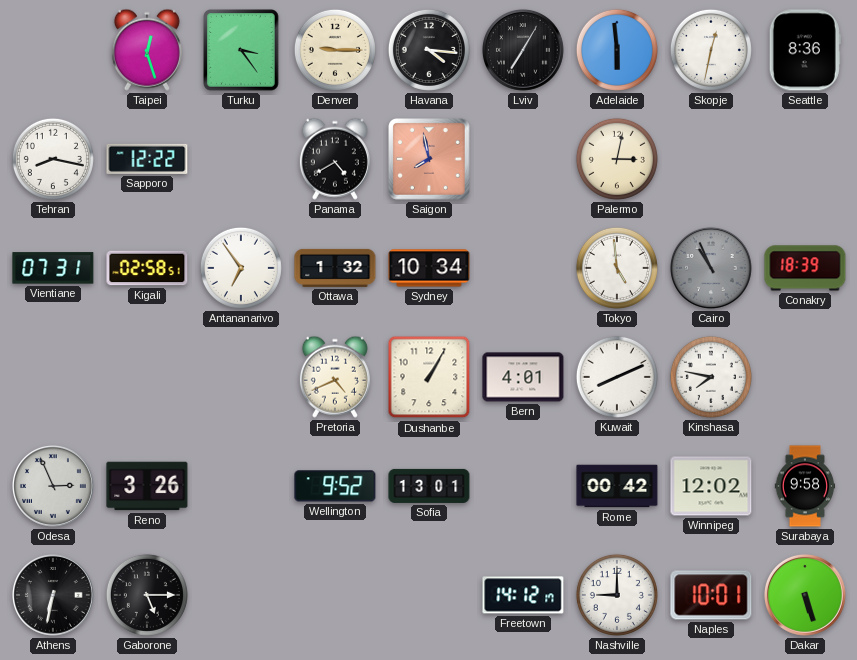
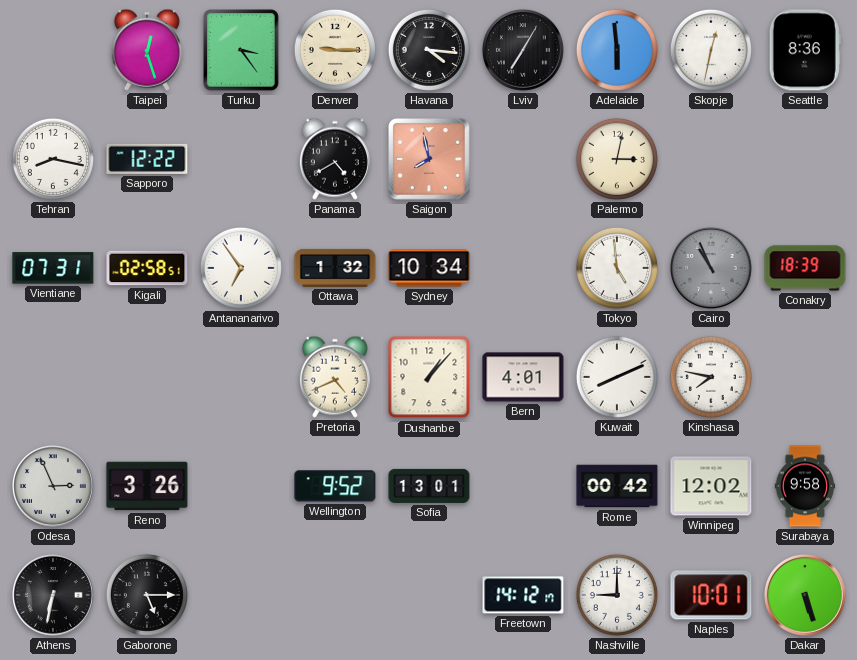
Dushanbe: 1:05 -> 1:07
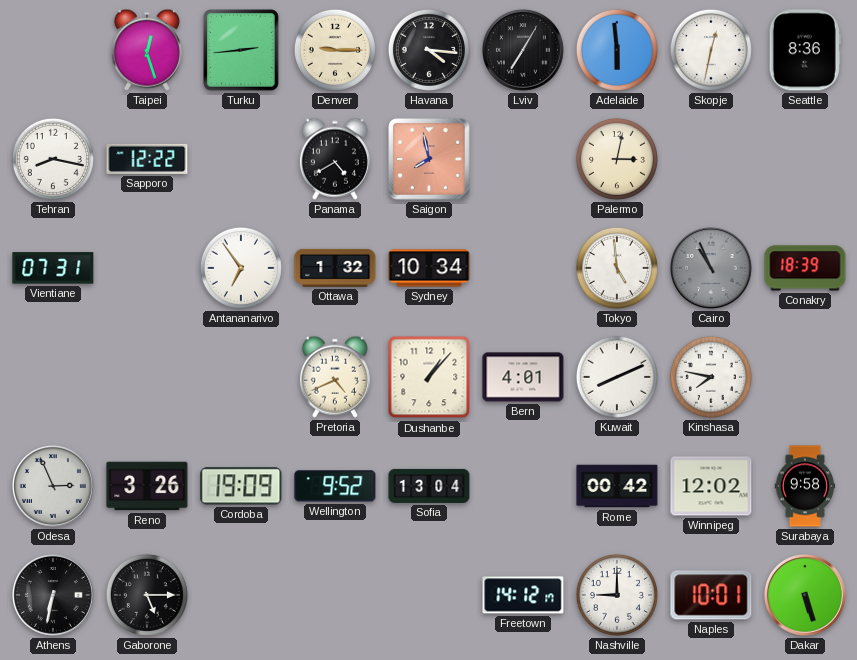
Turku: 3:24 -> 2:44
Kigali: 02:58 -> none
Cordoba: none -> 19:09
Sofia: 13:01 -> 13:04
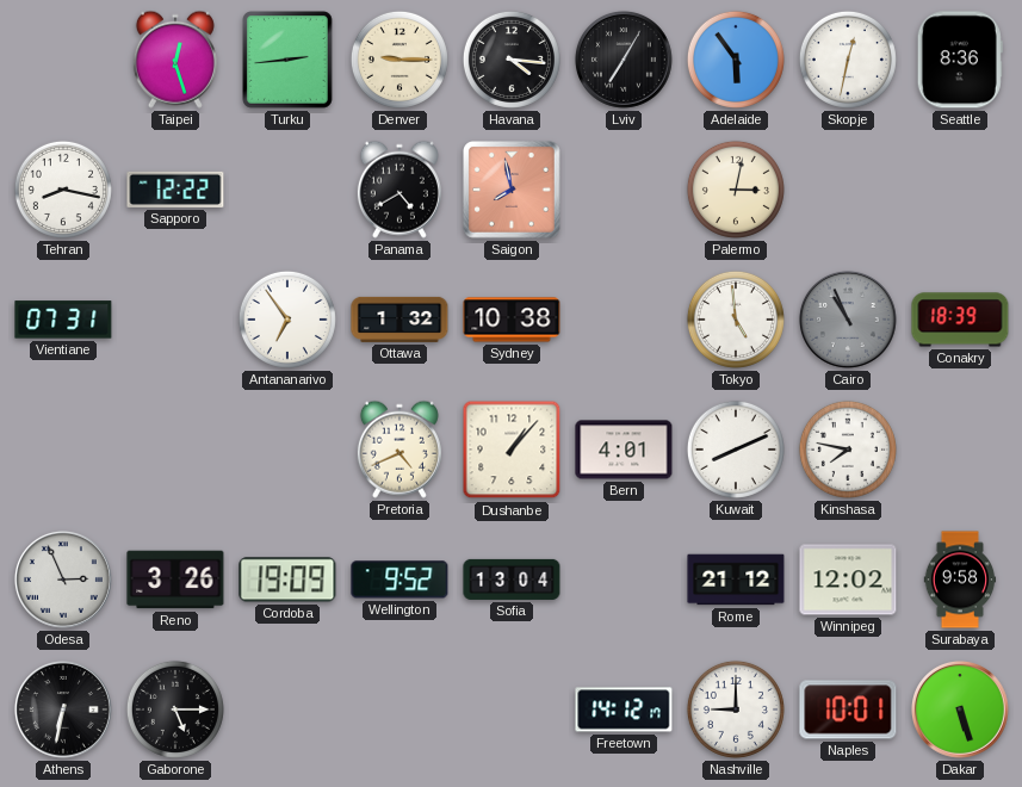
Adelaide: 5:59 -> 5:54
Sydney: 10:34 -> 10:38
Rome: 00:42 -> 21:12
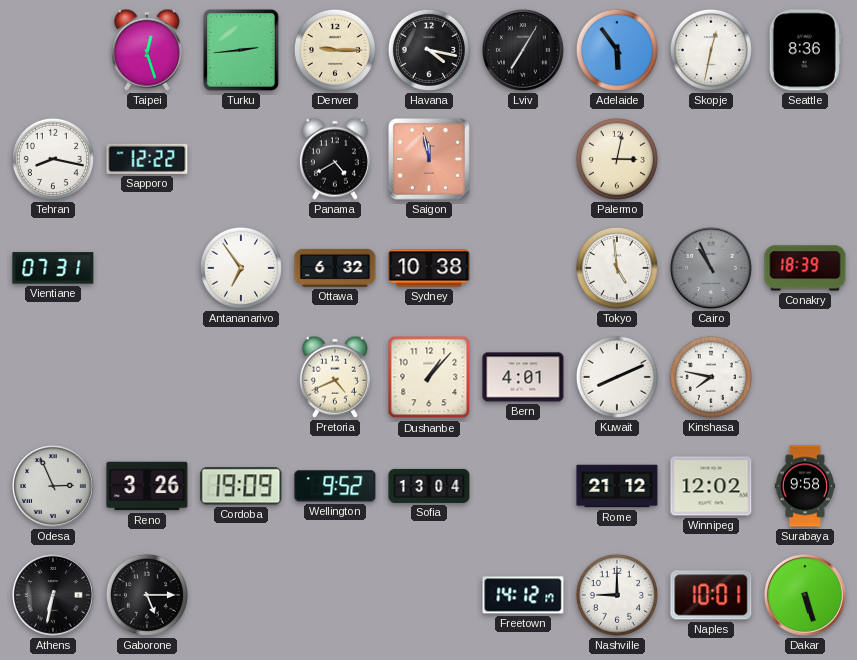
Havana: 4:16 -> 4:17
Saigon: 7:58 -> 11:58
Ottawa: 1:32 -> 6:32
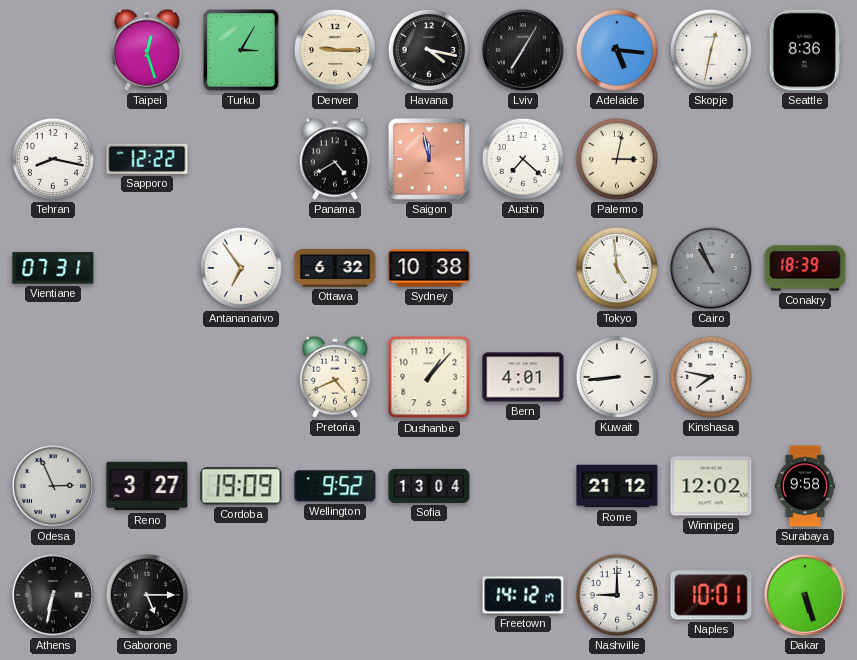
Turku: 2:44 -> 3:05
Adelaide: 5:54 -> 5:16
Austin: none -> 7:22
Kuwait: 8:11 -> 8:44
Reno: 3:26 -> 3:27
